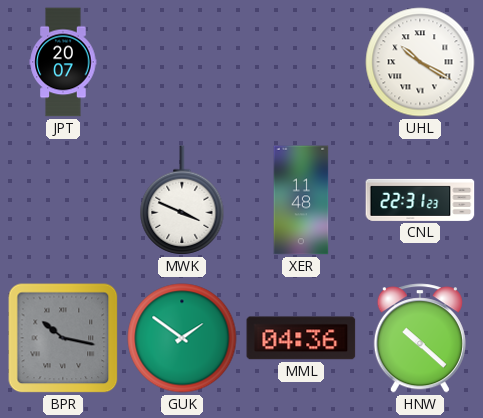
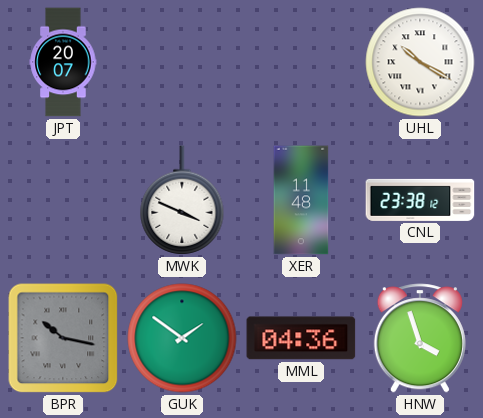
CNL: 22:31 -> 23:38
HNW: 10:22 -> 3:57
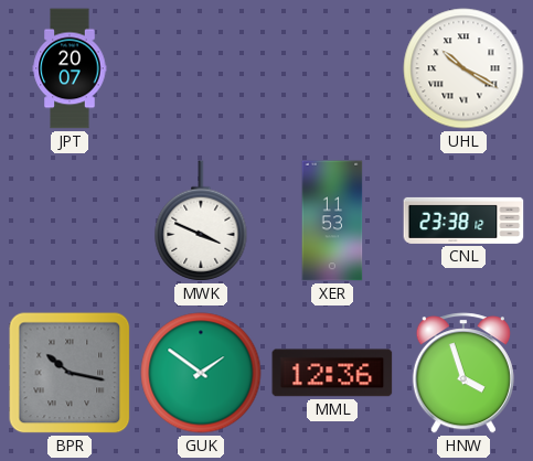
XER: 11:48 -> 11:53
MML: 04:36 -> 12:36
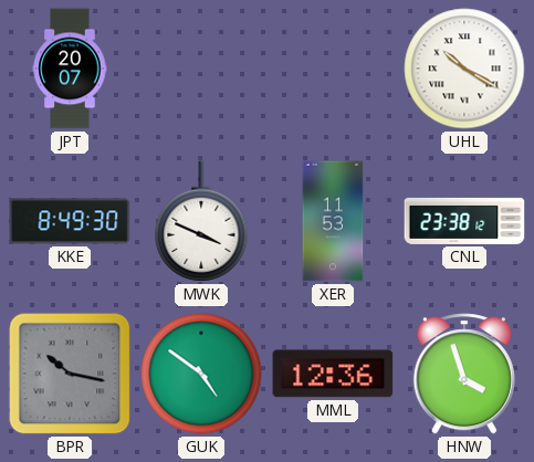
KKE: none -> 8:49
GUK: 1:51 -> 4:51
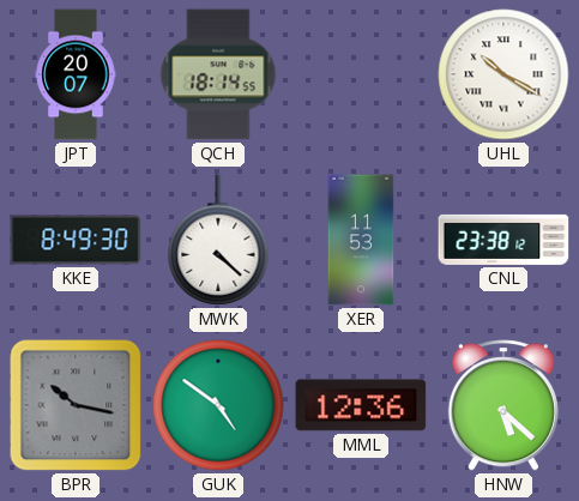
QCH: none -> 18:14
MWK: 3:49 -> 4:22
HNW: 3:57 -> 5:22
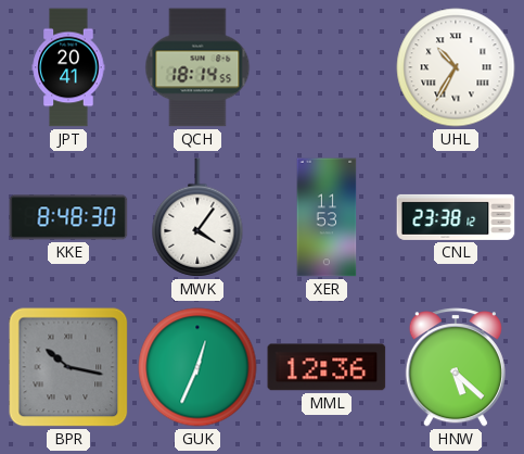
JPT: 20:07 -> 20:41
UHL: 10:20 -> 10:35
KKE: 8:49 -> 8:48
MWK: 4:22 -> 4:06
GUK: 4:51 -> 12:34
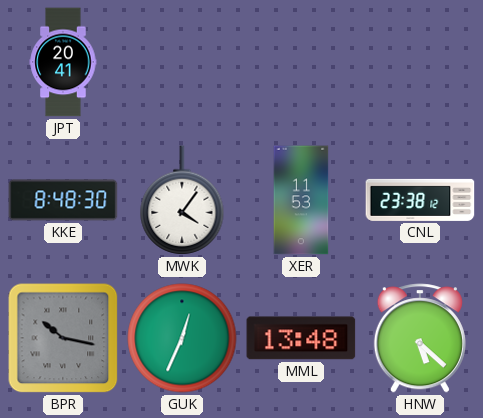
QCH: 18:14 -> none
UHL: 10:35 -> none
MML: 12:36 -> 13:48
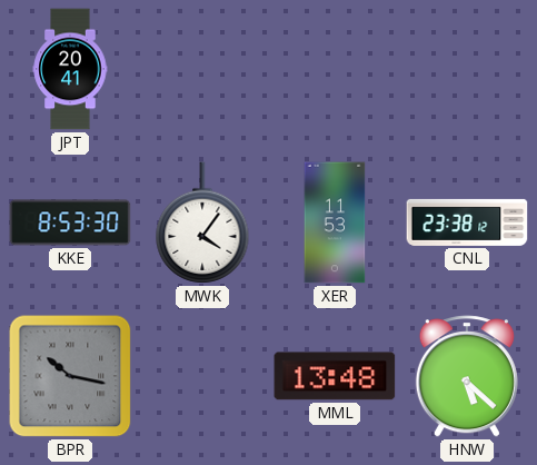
KKE: 8:48 -> 8:53
GUK: 12:34 -> none
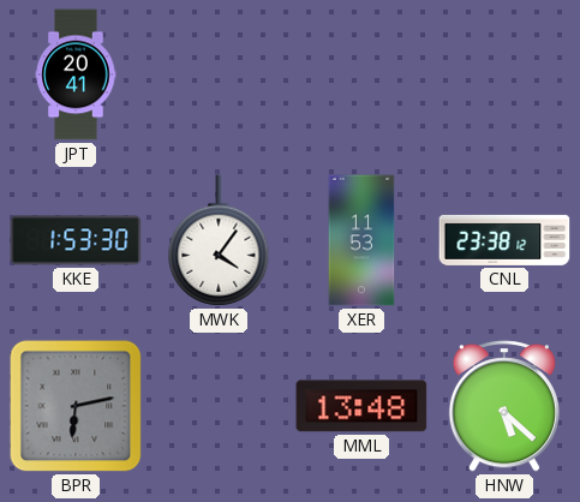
KKE: 8:53 -> 1:53
BPR: 10:17 -> 6:13
